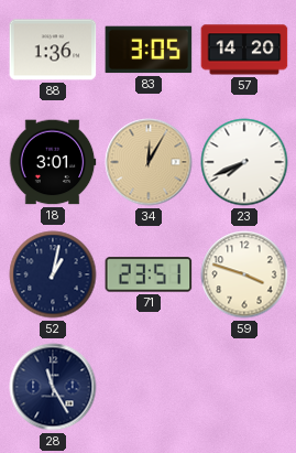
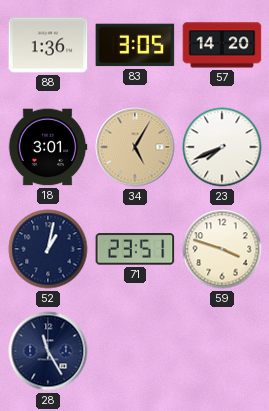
34: 12:05 -> 5:05
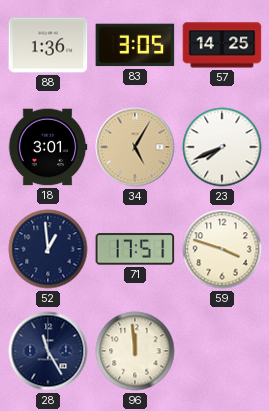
57: 14:20 -> 14:25
52: 1:02 -> 12:59
71: 23:51 -> 17:51
96: none -> 11:59
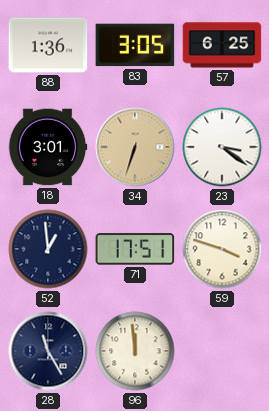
57: 14:25 -> 6:25
34: 5:05 -> 6:33
23: 7:41 -> 3:21
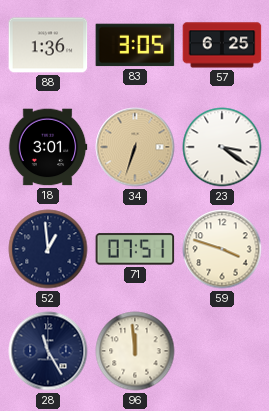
71: 17:51 -> 07:51
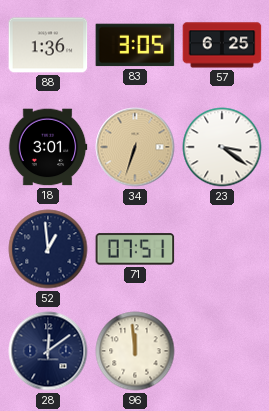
59: 3:48 -> none
28: 11:25 -> 12:09
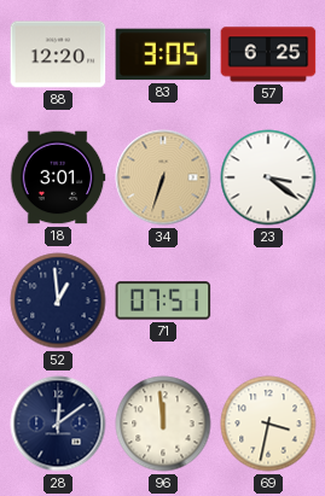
88: 1:36 -> 12:20
69: none -> 3:32
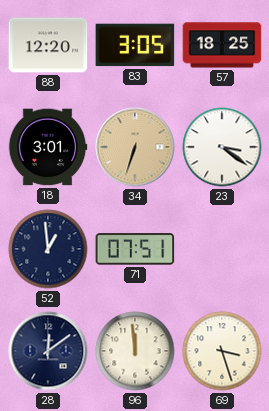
57: 6:25 -> 18:25
69: 3:32 -> 3:27
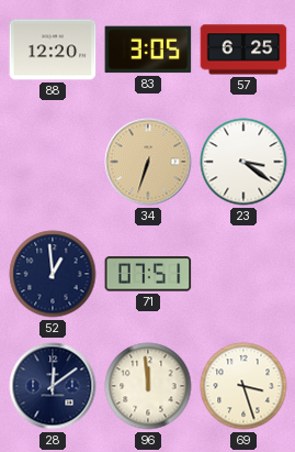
57: 18:25 -> 6:25
18: 3:01 -> none
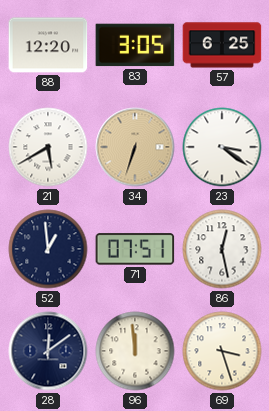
21: none -> 5:40
86: none -> 12:28
